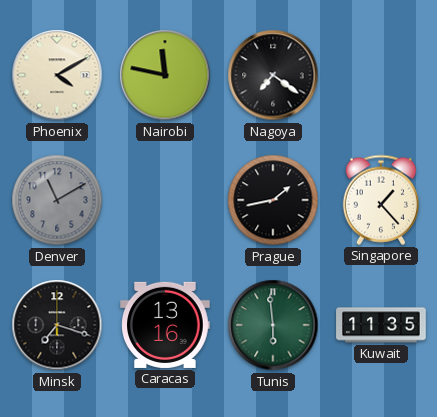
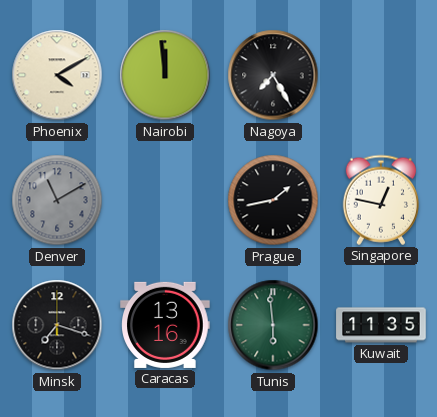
Nairobi: 11:47 -> 11:59
Nagoya: 7:21 -> 7:25
Singapore: 1:23 -> 12:47
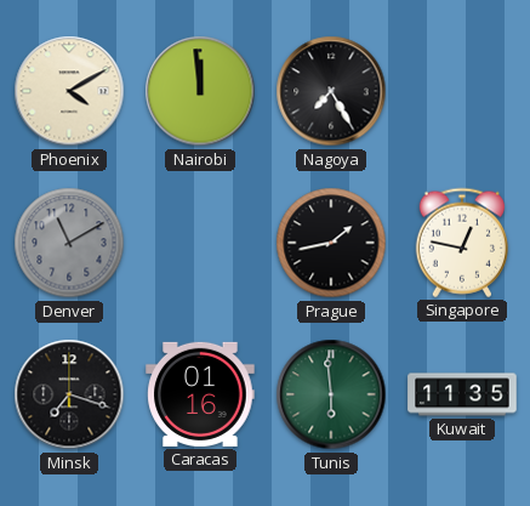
Caracas: 13:16 -> 01:16
